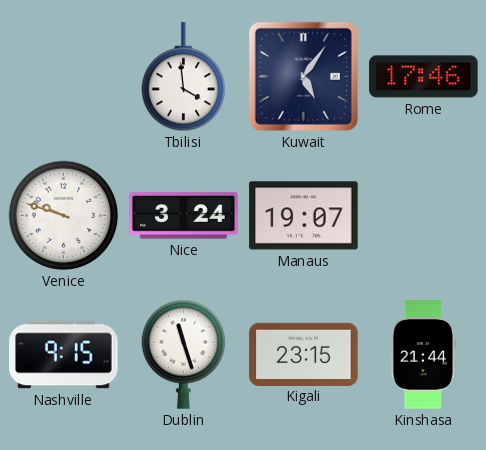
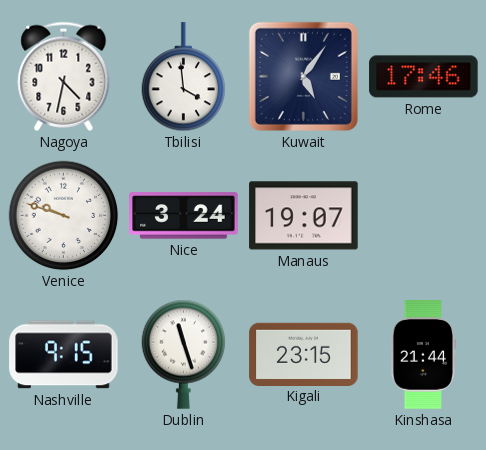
Nagoya: none -> 4:32
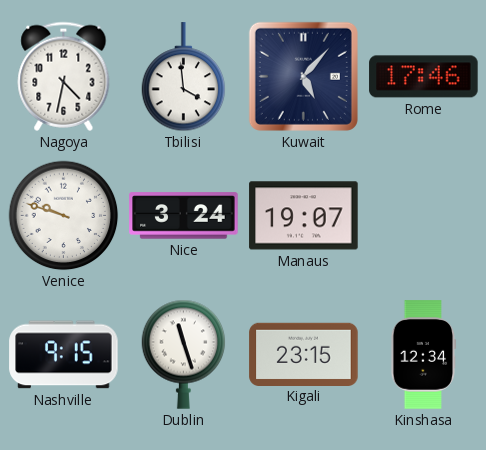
Kuwait: 5:06 -> 5:07
Kinshasa: 21:44 -> 12:34
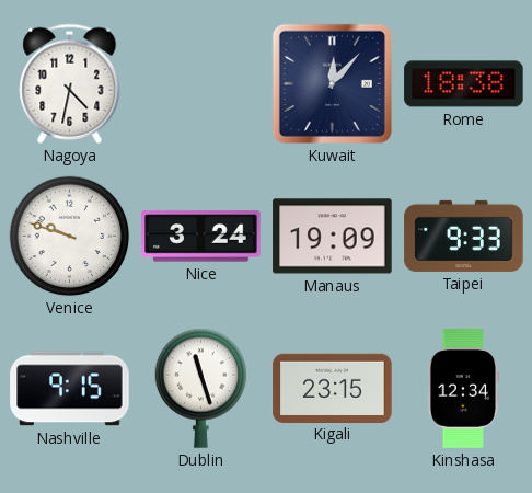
Tbilisi: 3:59 -> none
Kuwait: 5:07 -> 12:07
Rome: 17:46 -> 18:38
Manaus: 19:07 -> 19:09
Taipei: none -> 9:33
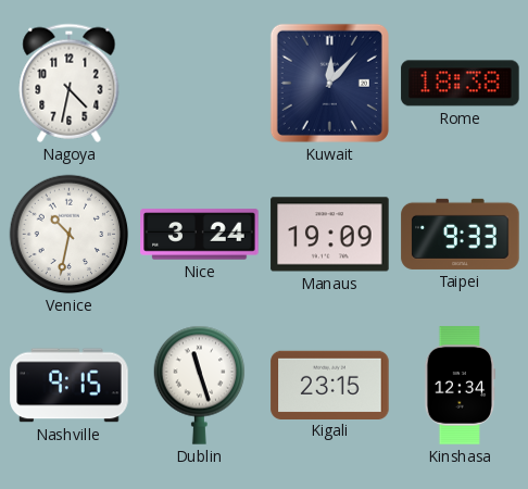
Venice: 9:48 -> 10:32
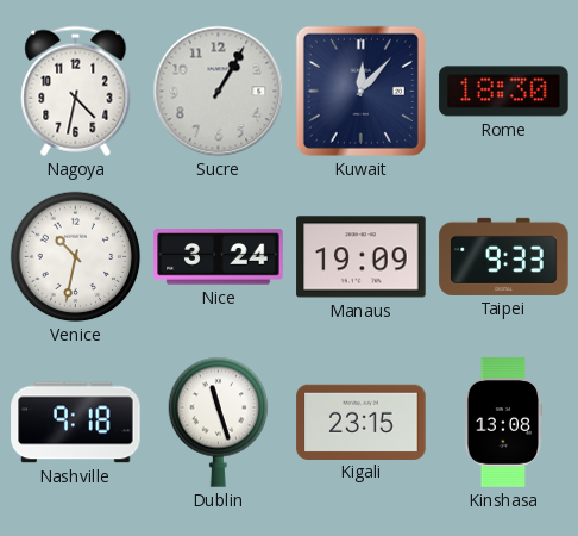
Sucre: none -> 1:05
Rome: 18:38 -> 18:30
Nashville: 9:15 -> 9:18
Kinshasa: 12:34 -> 13:08
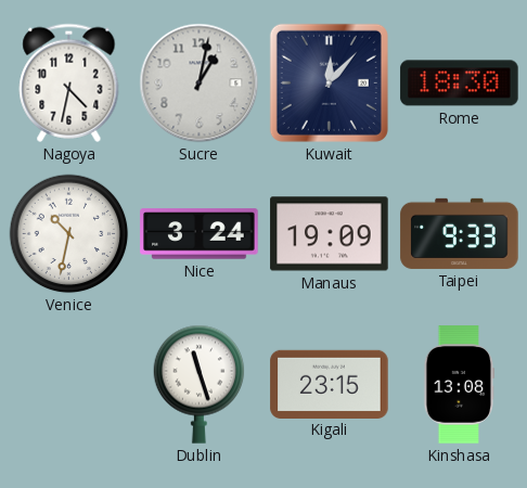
Sucre: 1:05 -> 1:02
Nashville: 9:18 -> none
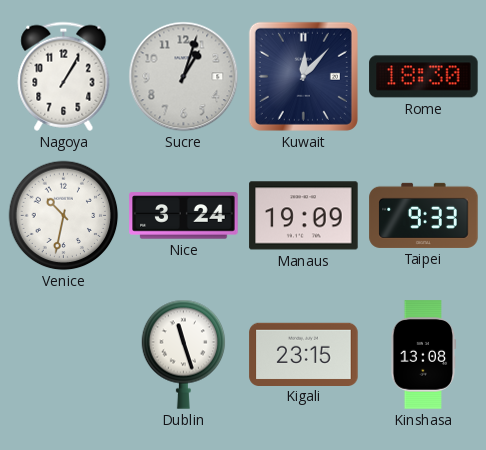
Nagoya: 4:32 -> 1:05
Sucre: 1:02 -> 1:03
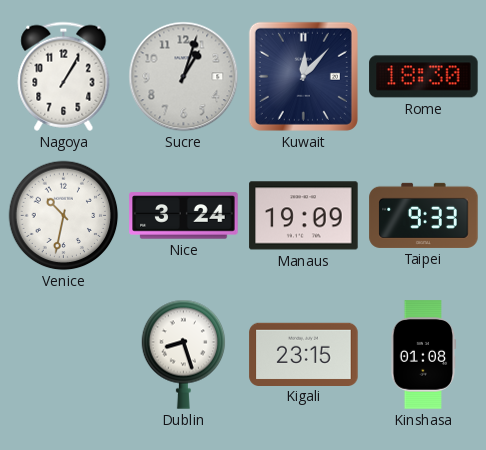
Dublin: 11:27 -> 8:27
Kinshasa: 13:08 -> 01:08
